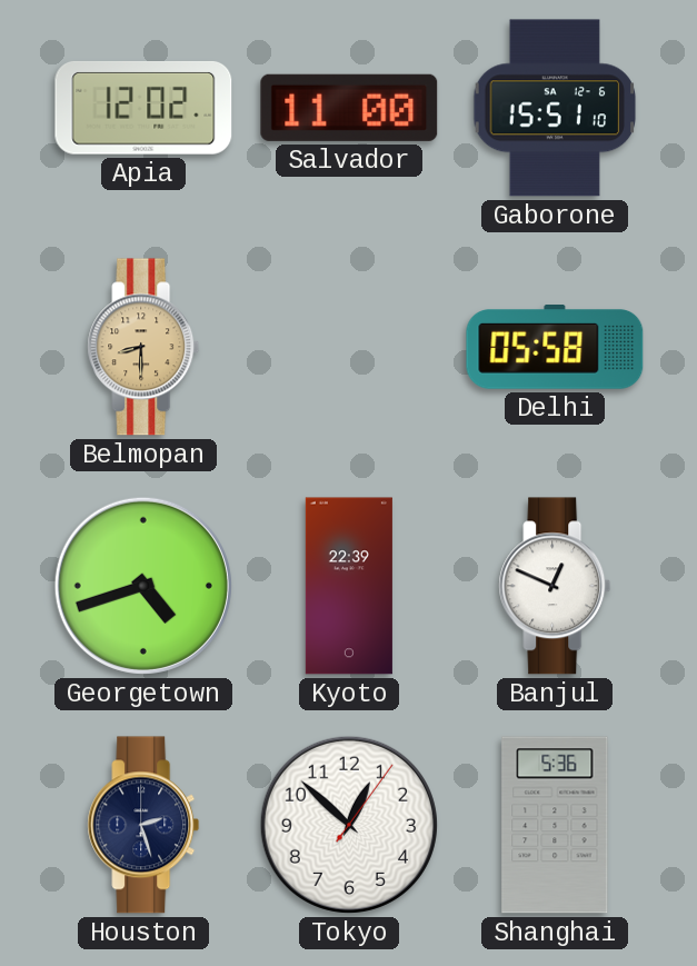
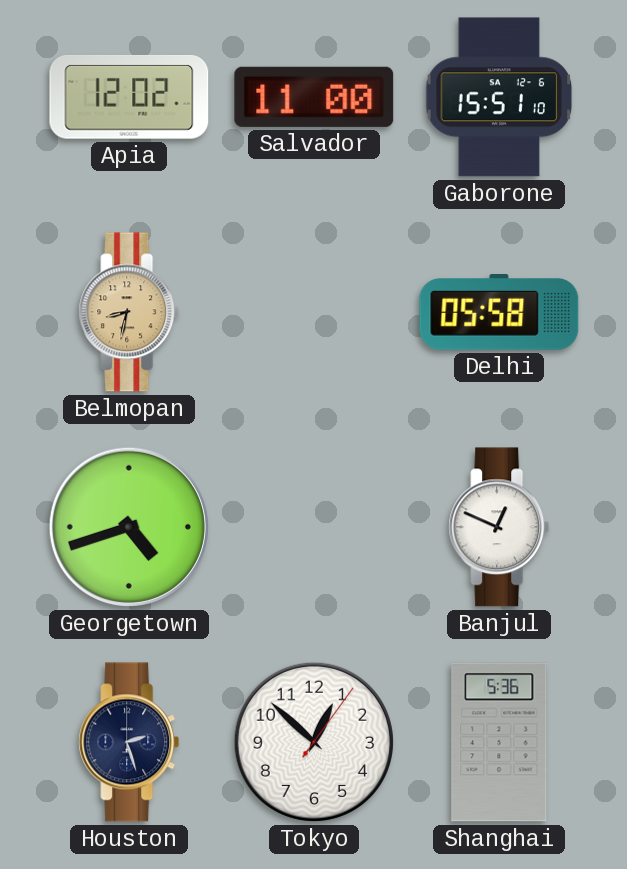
Belmopan: 8:30 -> 8:32
Kyoto: 22:39 -> none
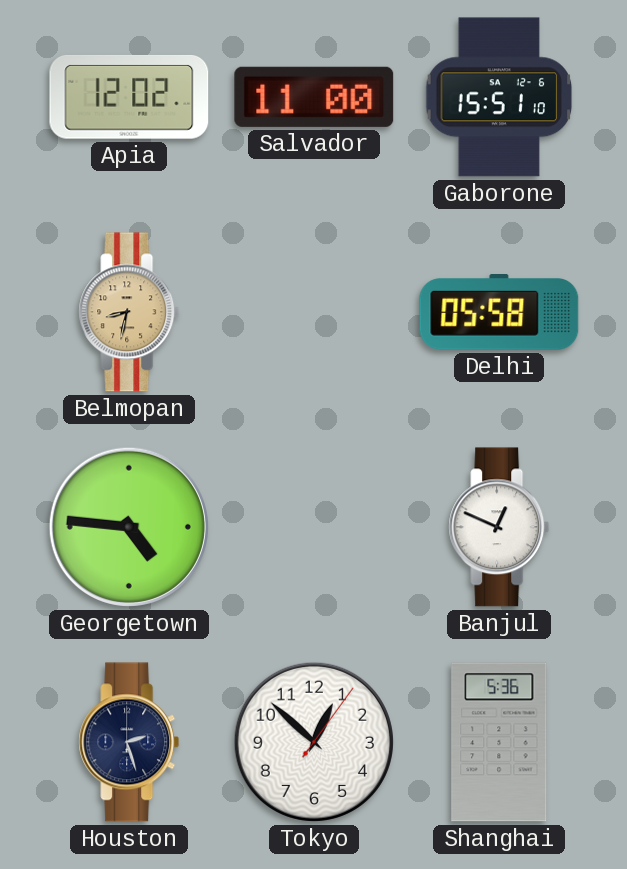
Georgetown: 4:42 -> 4:46
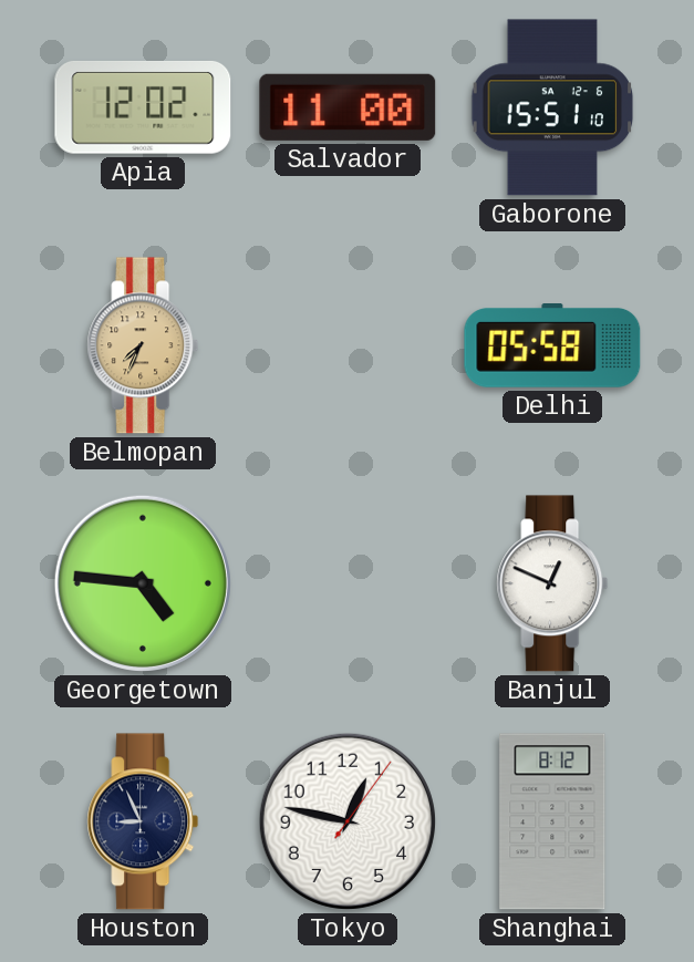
Belmopan: 8:32 -> 7:34
Houston: 2:27 -> 8:56
Tokyo: 12:52 -> 12:47
Shanghai: 5:36 -> 8:12
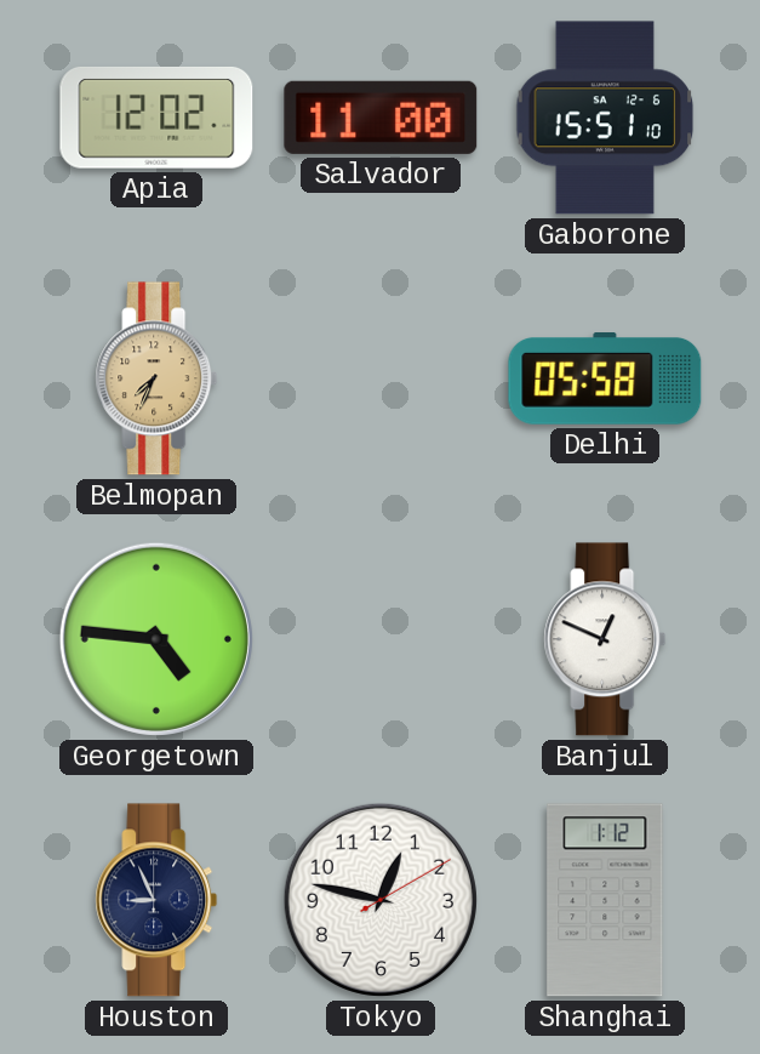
Tokyo: 12:47:06 -> 12:47:10
Shanghai: 8:12 -> 1:12
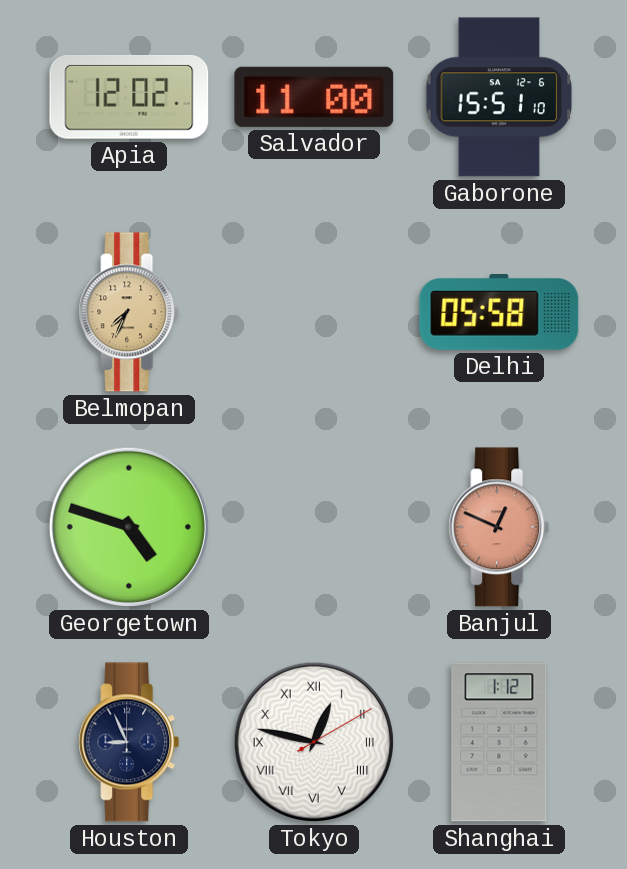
Georgetown: 4:46 -> 4:48
Banjul dial: white -> salmon
Tokyo numerals: Arabic -> Roman
